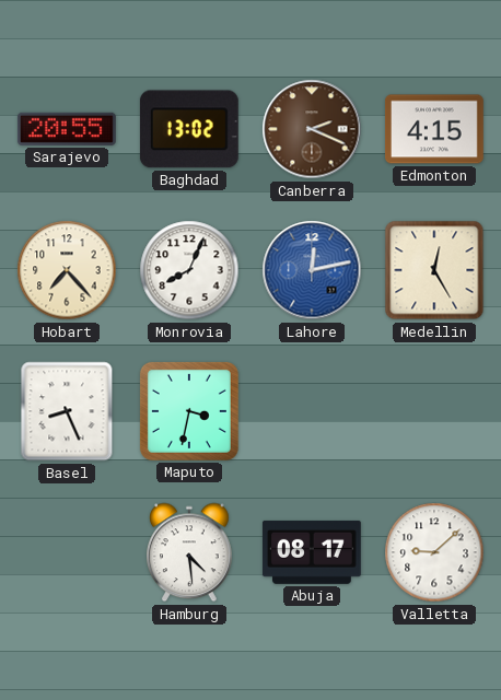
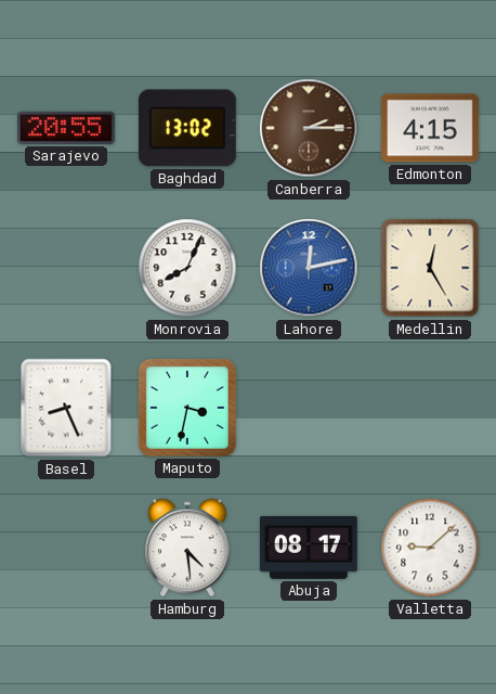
Canberra: 2:19 -> 2:15
Hobart: 7:23 -> none
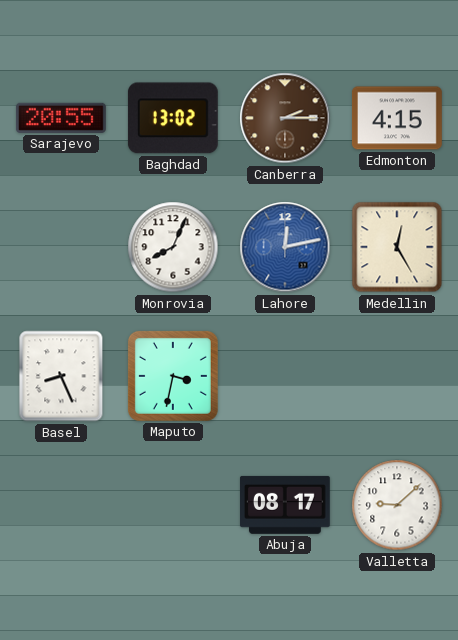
Hamburg: 4:29 -> none
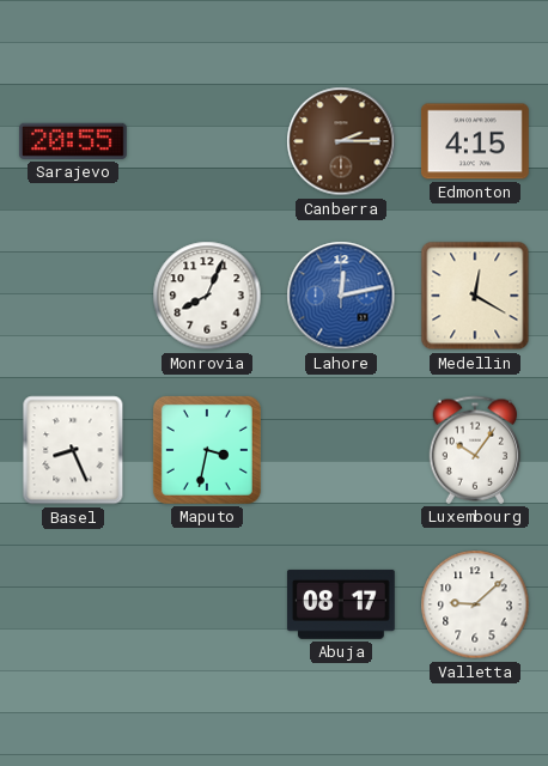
Baghdad: 13:02 -> none
Medellin: 12:25 -> 12:20
Luxembourg: none -> 10:06
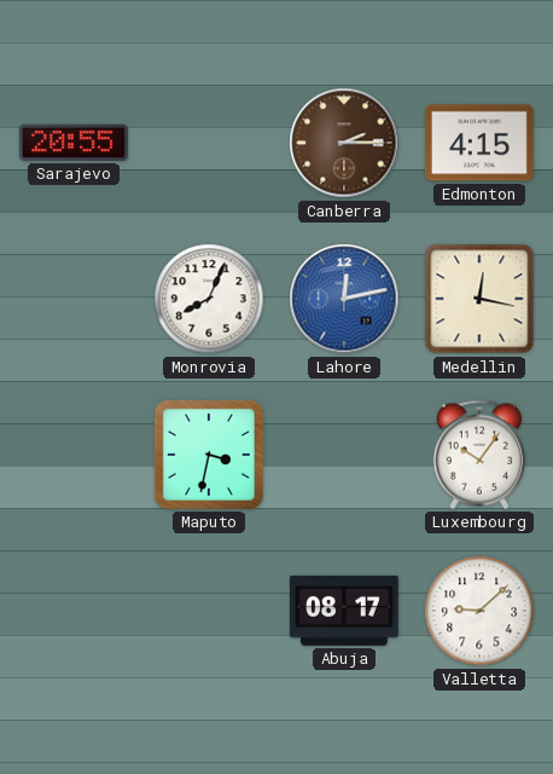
Medellin: 12:20 -> 12:17
Basel: 8:26 -> none
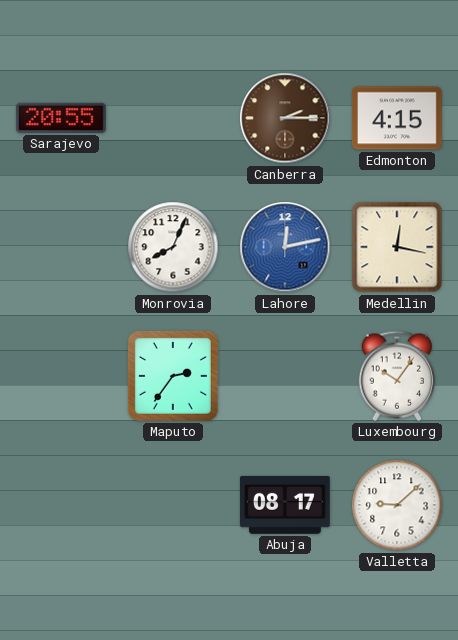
Maputo: 3:32 -> 2:36
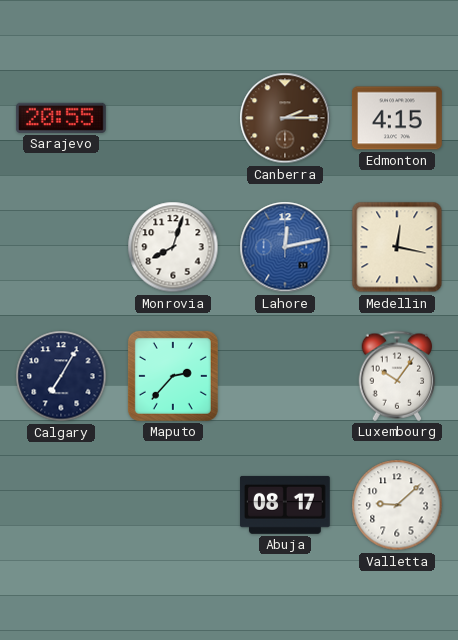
Monrovia: 8:04 -> 8:03
Calgary: none -> 7:05
Maputo: 2:36 -> 2:37
